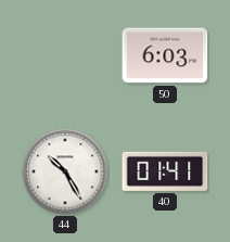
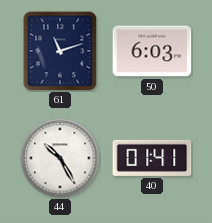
61: none -> 11:12
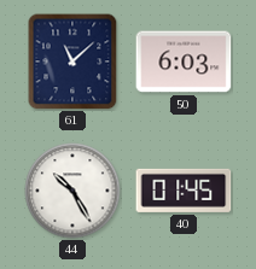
61: 11:12 -> 11:08
40: 01:41 -> 01:45
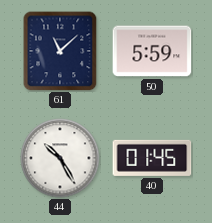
50: 6:03 -> 5:59
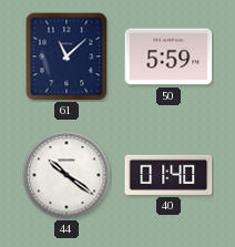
44: 10:25 -> 10:21
40: 01:45 -> 01:40
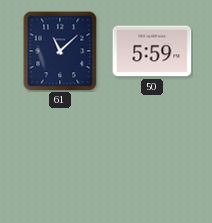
44: 10:21 -> none
40: 01:40 -> none
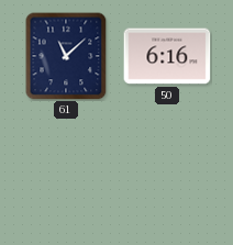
50: 5:59 -> 6:16
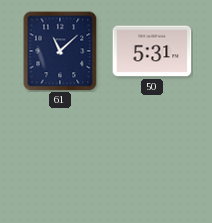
50: 6:16 -> 5:31
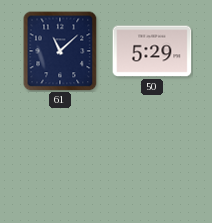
50: 5:31 -> 5:29
